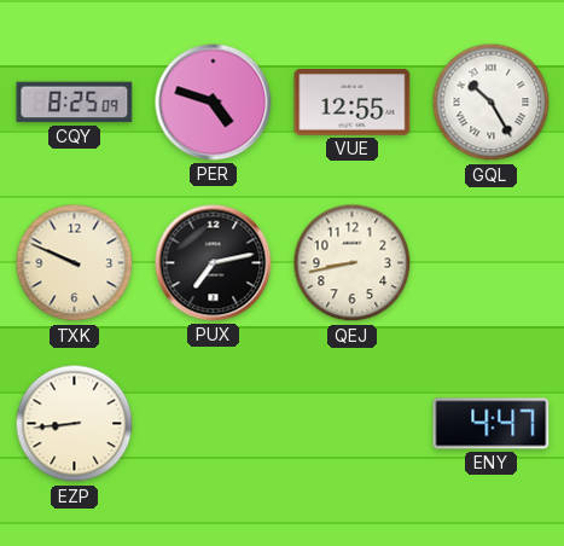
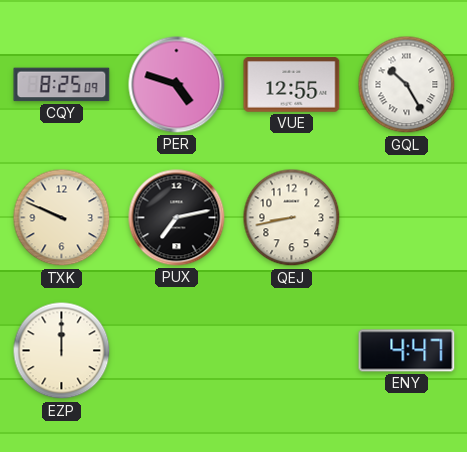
EZP: 8:44 -> 12:00
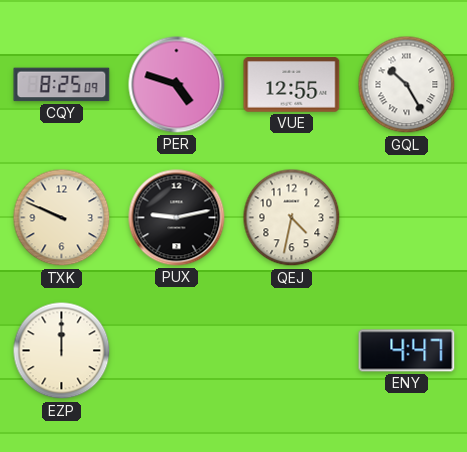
PUX: 7:13 -> 9:13
QEJ: 8:43 -> 4:32
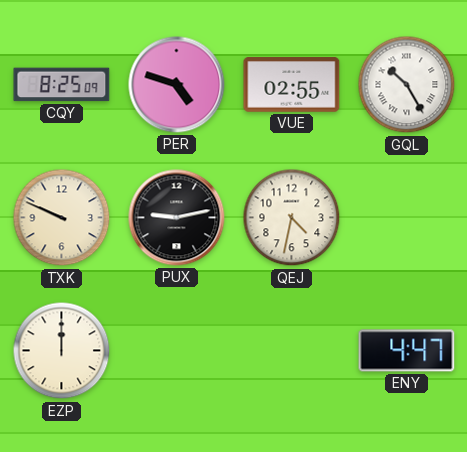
VUE: 12:55 -> 02:55
